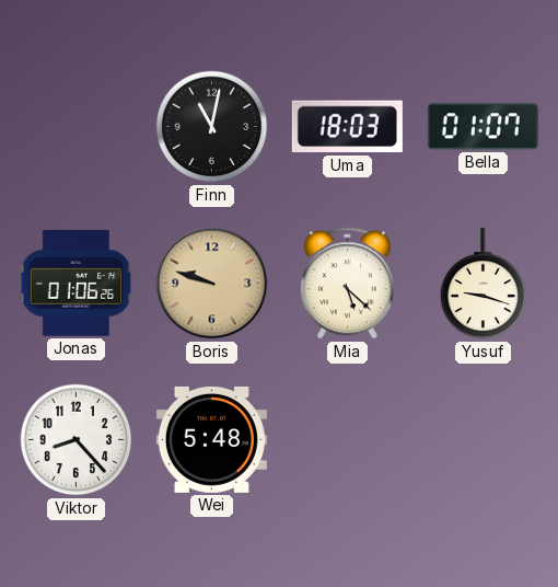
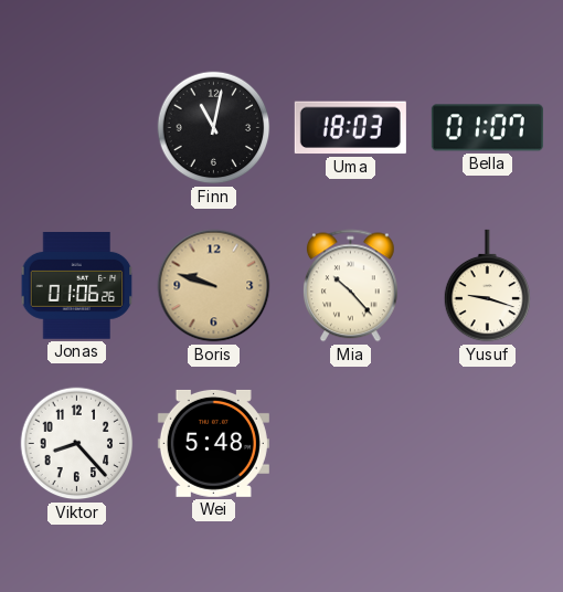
Mia: 5:22 -> 10:23
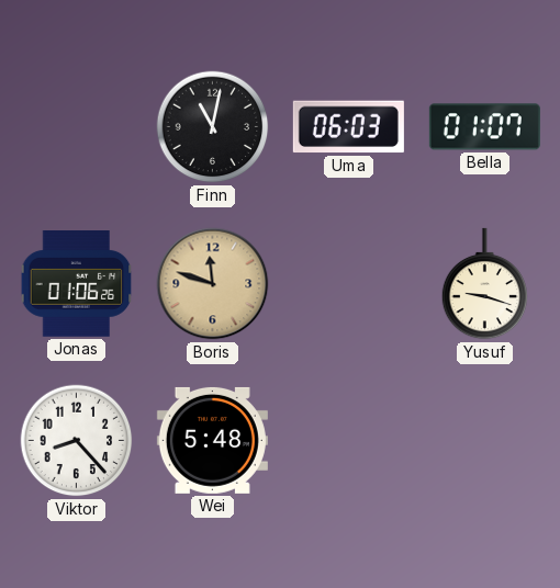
Uma: 18:03 -> 06:03
Boris: 9:48 -> 11:48
Mia: 10:23 -> none
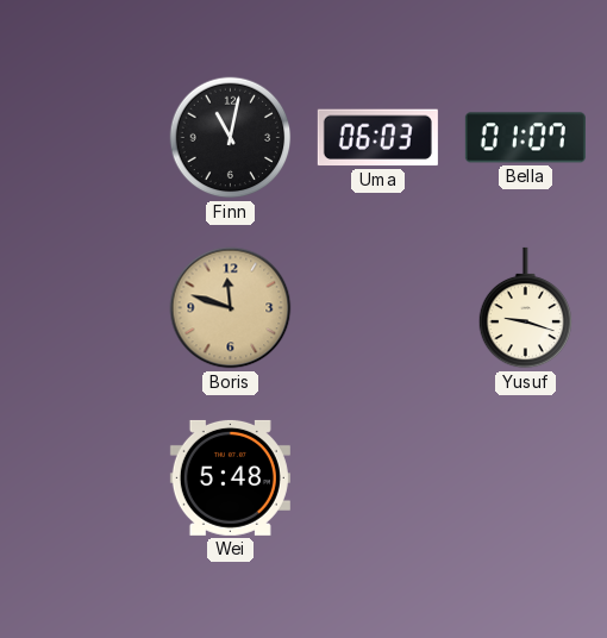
Jonas: 01:06 -> none
Viktor: 8:23 -> none
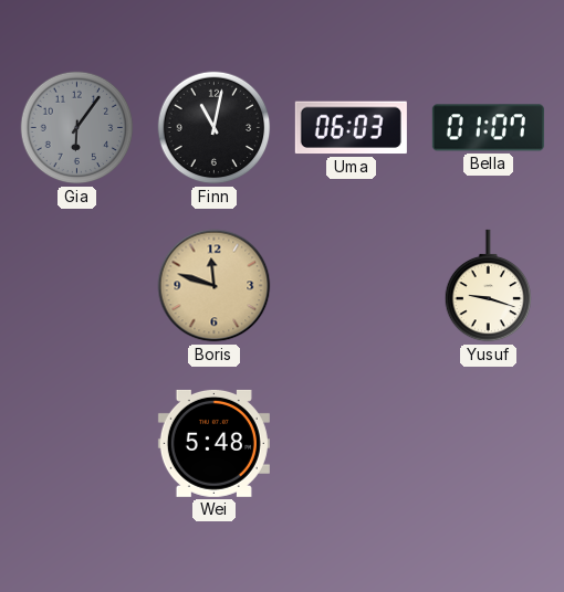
Gia: none -> 6:06
